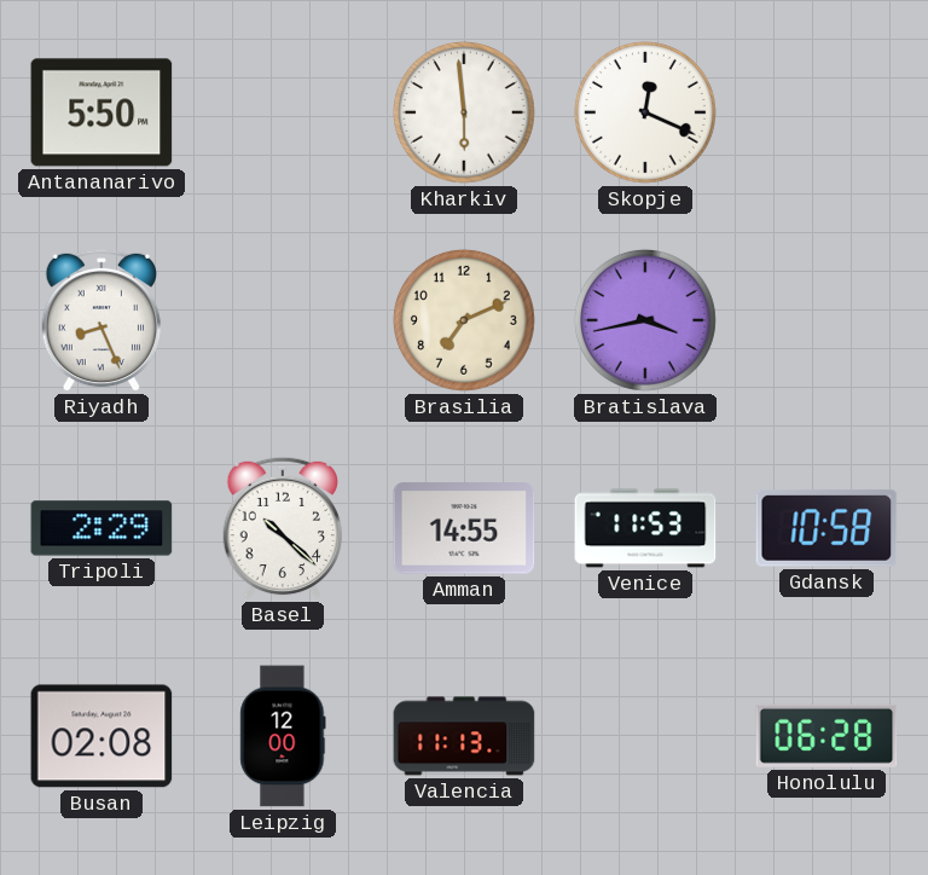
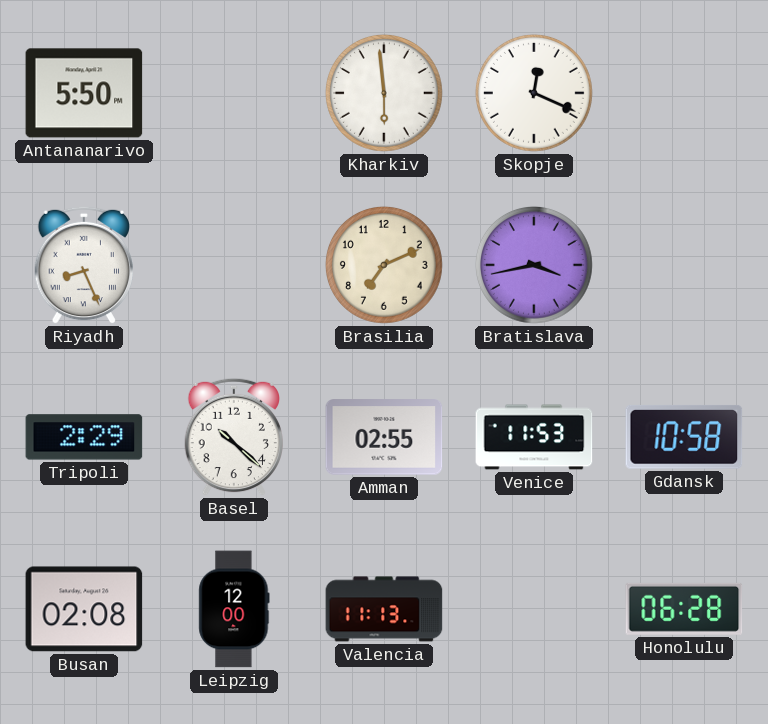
Amman: 14:55 -> 02:55
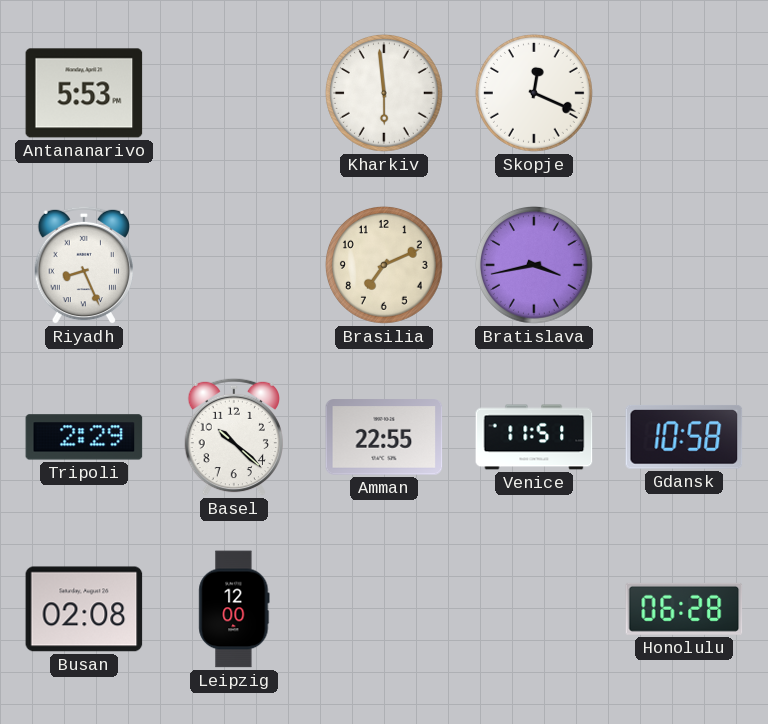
Antananarivo: 5:50 -> 5:53
Amman: 02:55 -> 22:55
Venice: 11:53 -> 11:51
Valencia: 11:13 -> none
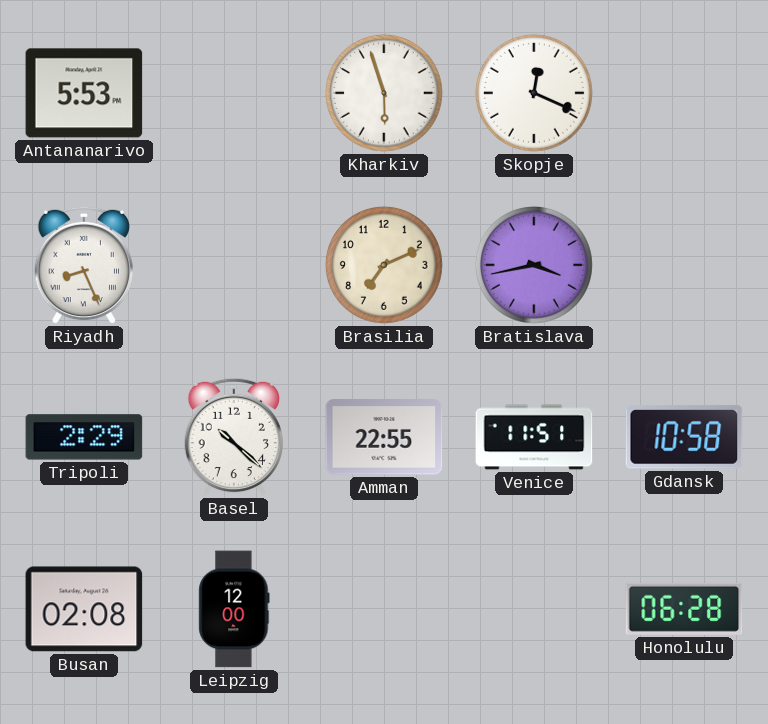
Kharkiv: 5:59 -> 5:57
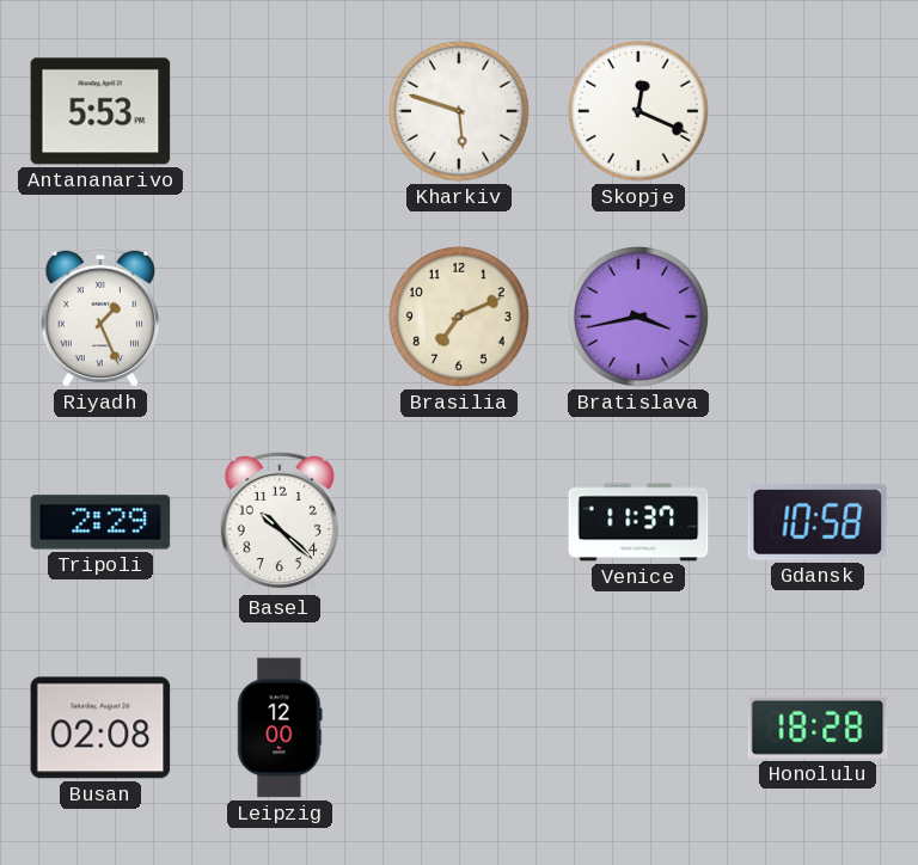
Kharkiv: 5:57 -> 5:48
Riyadh: 8:26 -> 1:26
Amman: 22:55 -> none
Venice: 11:51 -> 11:37
Honolulu: 06:28 -> 18:28
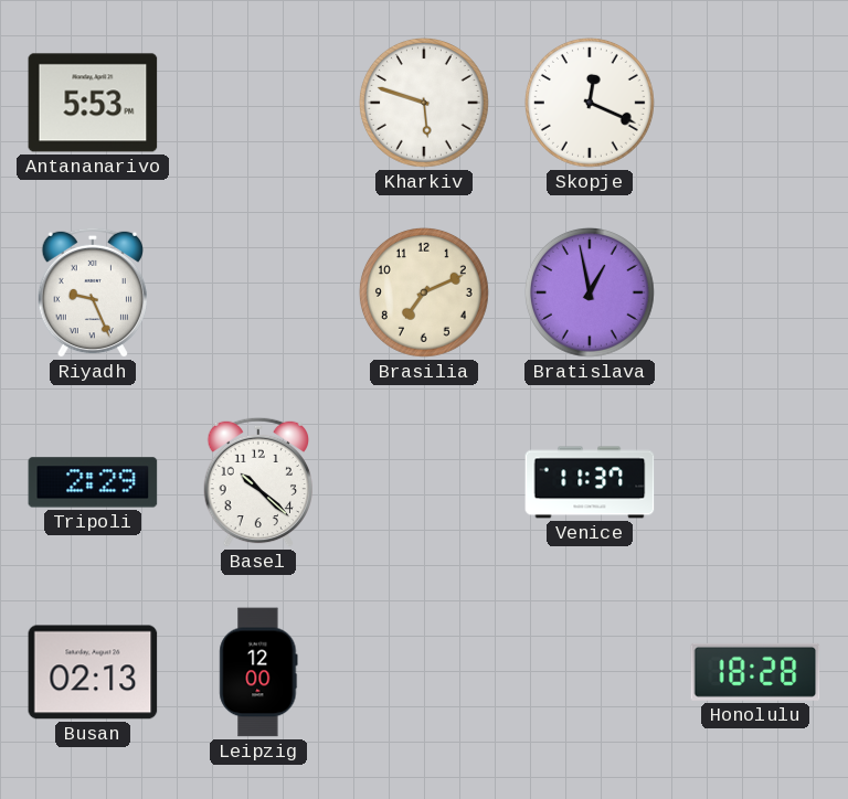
Riyadh: 1:26 -> 9:26
Bratislava: 3:43 -> 12:58
Gdansk: 10:58 -> none
Busan: 02:08 -> 02:13
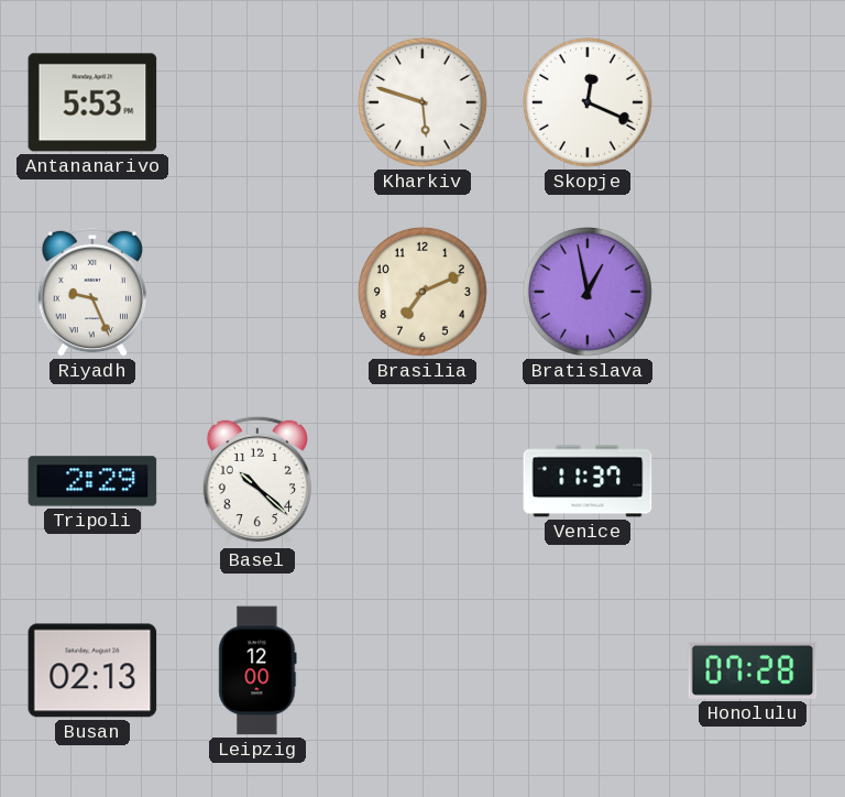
Honolulu: 18:28 -> 07:28
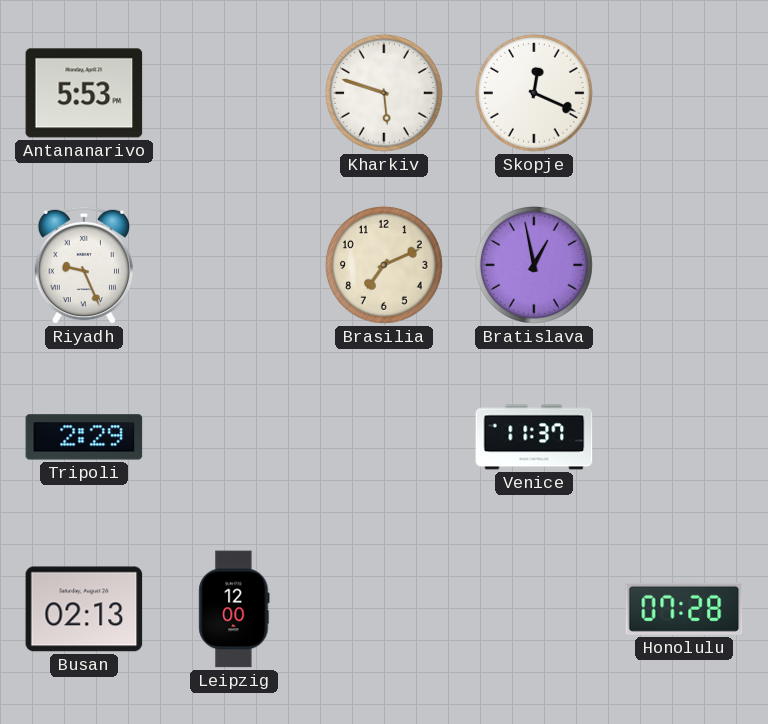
Basel: 10:22 -> none
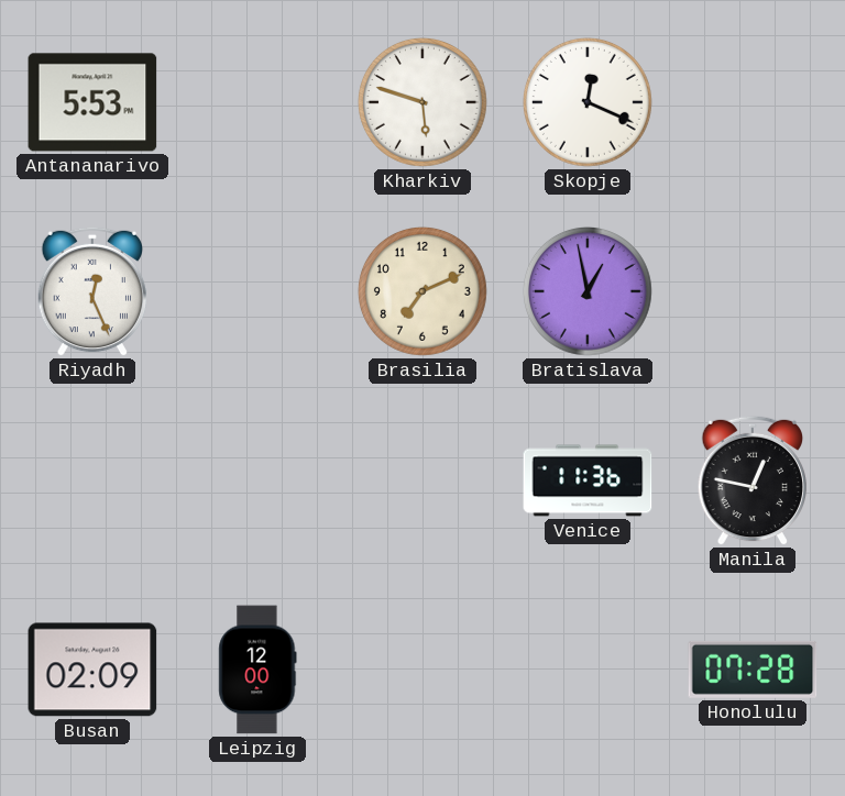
Riyadh: 9:26 -> 12:26
Tripoli: 2:29 -> none
Venice: 11:37 -> 11:36
Manila: none -> 12:47
Busan: 02:13 -> 02:09
